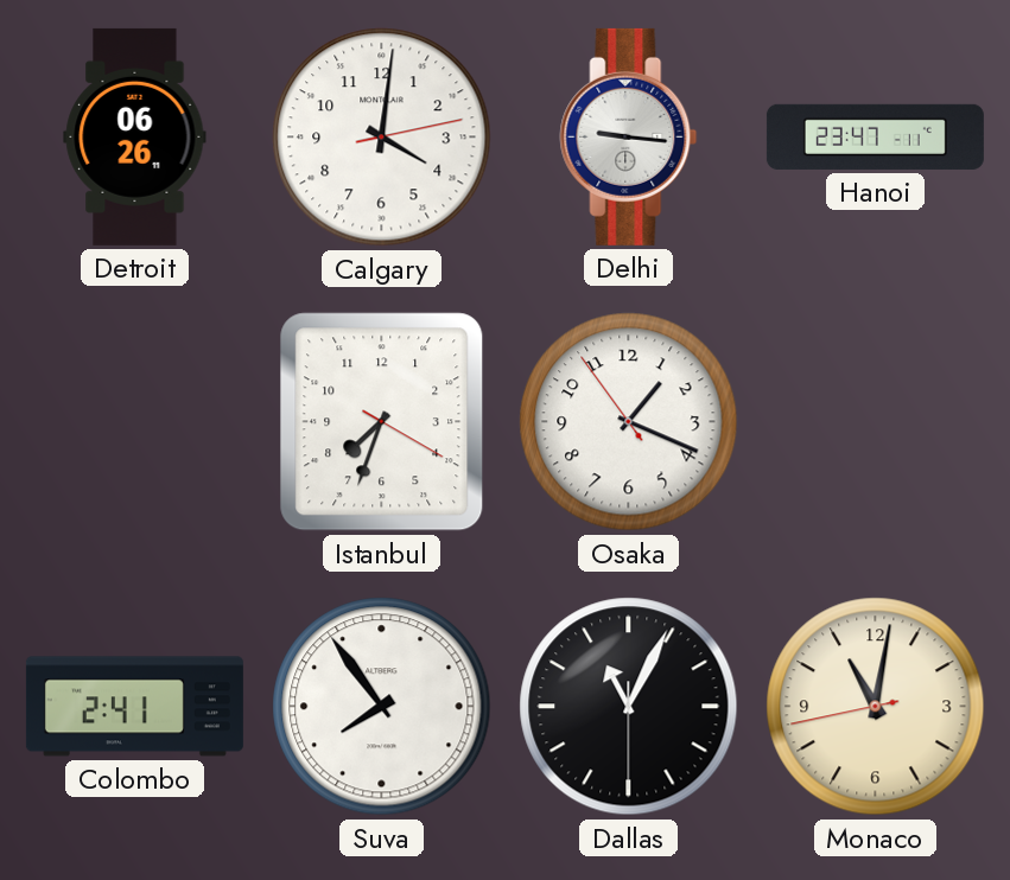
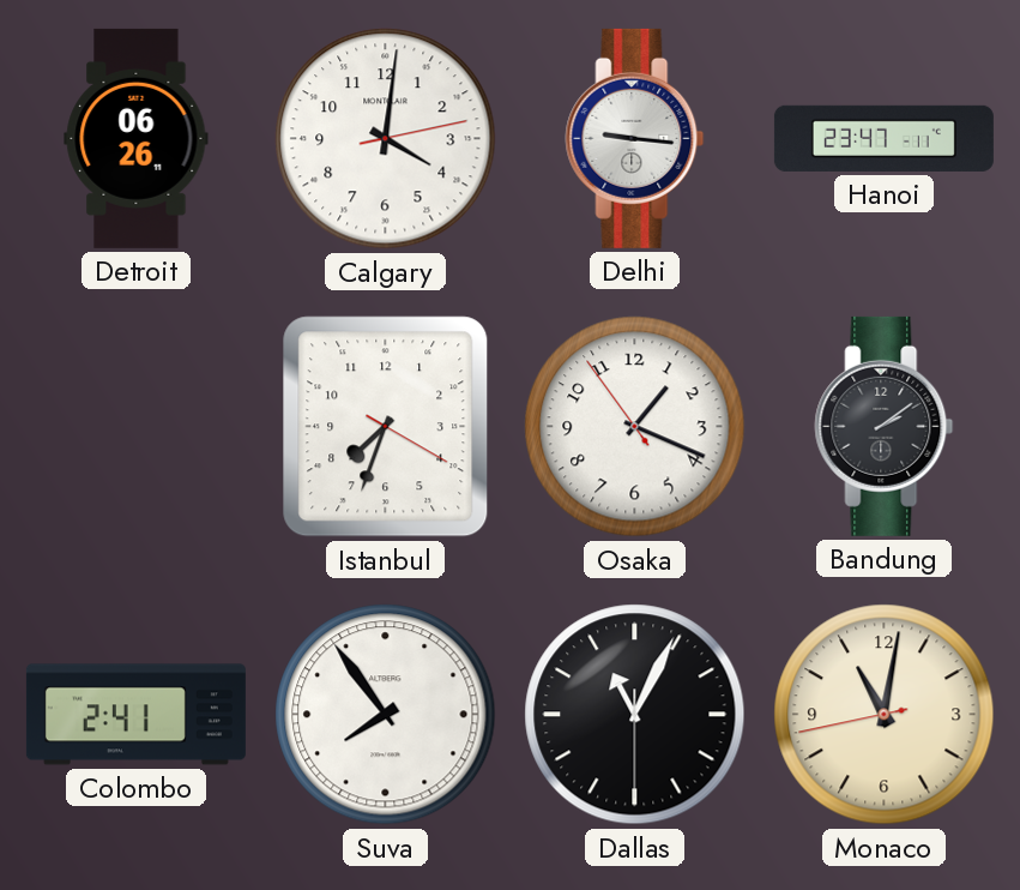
Bandung: none -> 2:09
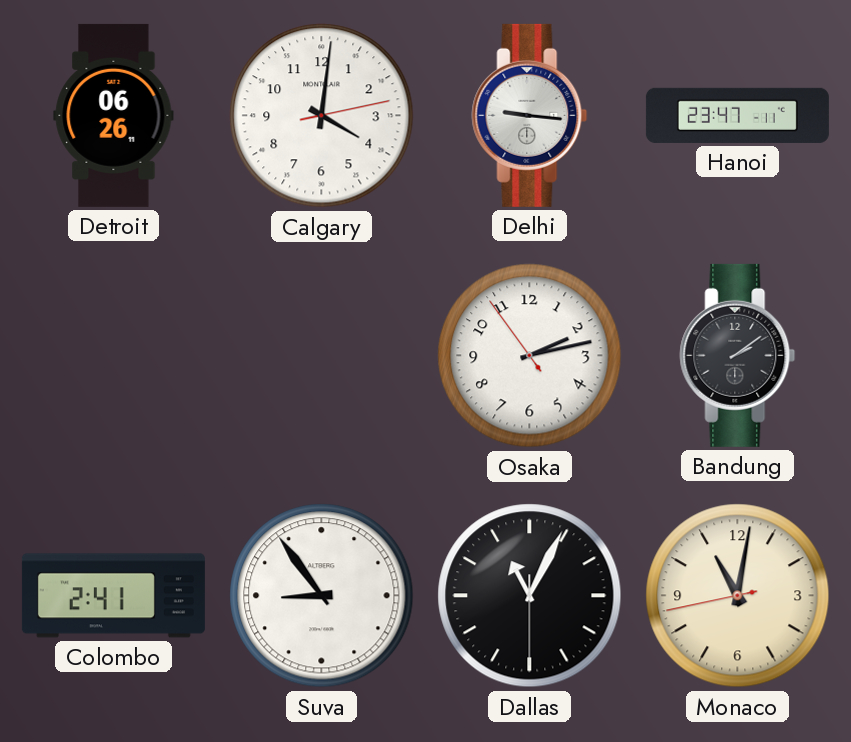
Istanbul: 7:33 -> none
Osaka: 1:18 -> 2:12
Suva: 7:54 -> 8:54
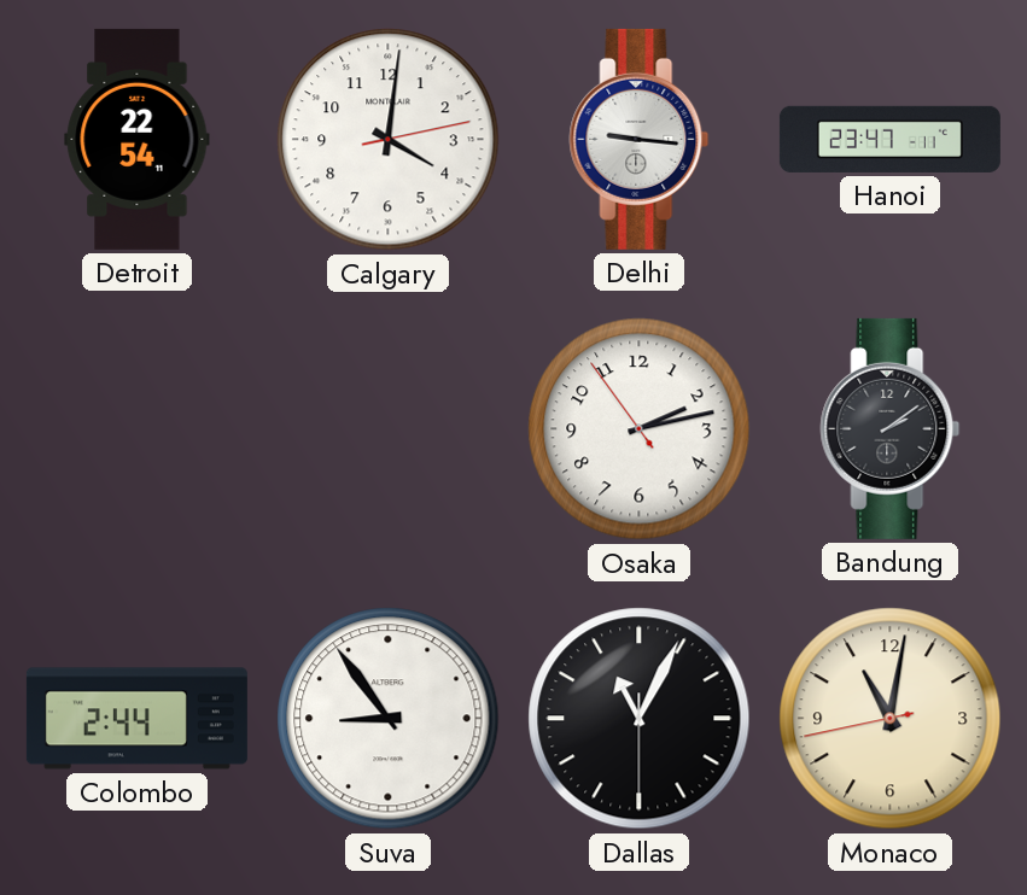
Detroit: 06:26 -> 22:54
Colombo: 2:41 -> 2:44
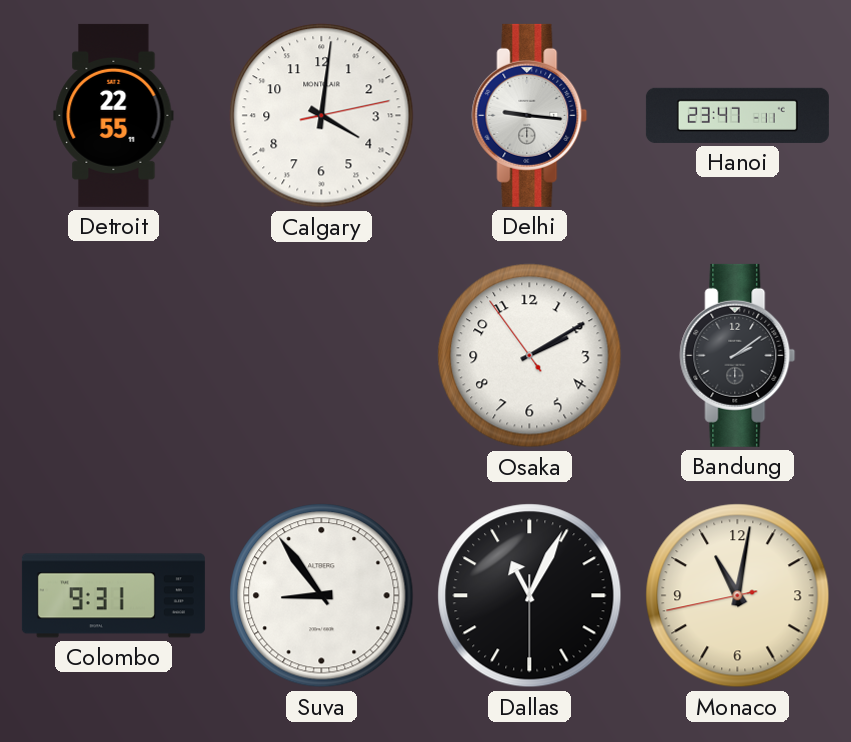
Detroit: 22:54 -> 22:55
Osaka: 2:12 -> 2:09
Colombo: 2:44 -> 9:31
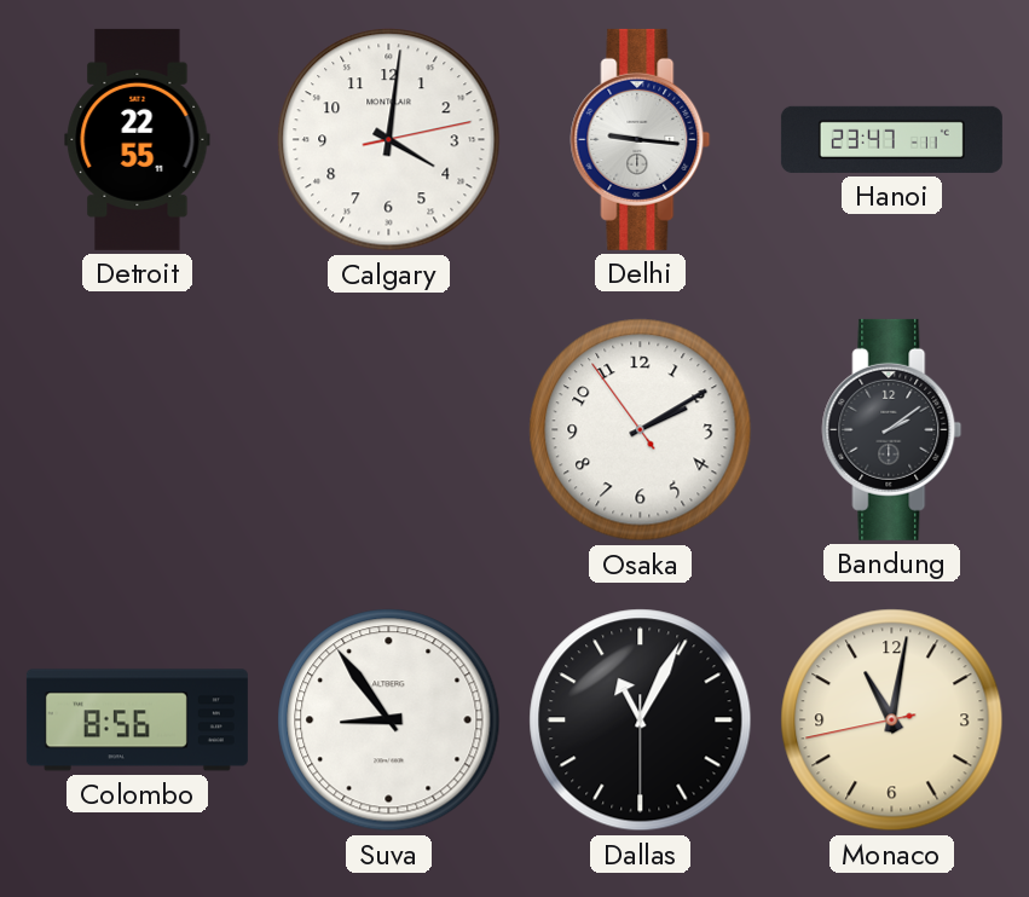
Colombo: 9:31 -> 8:56
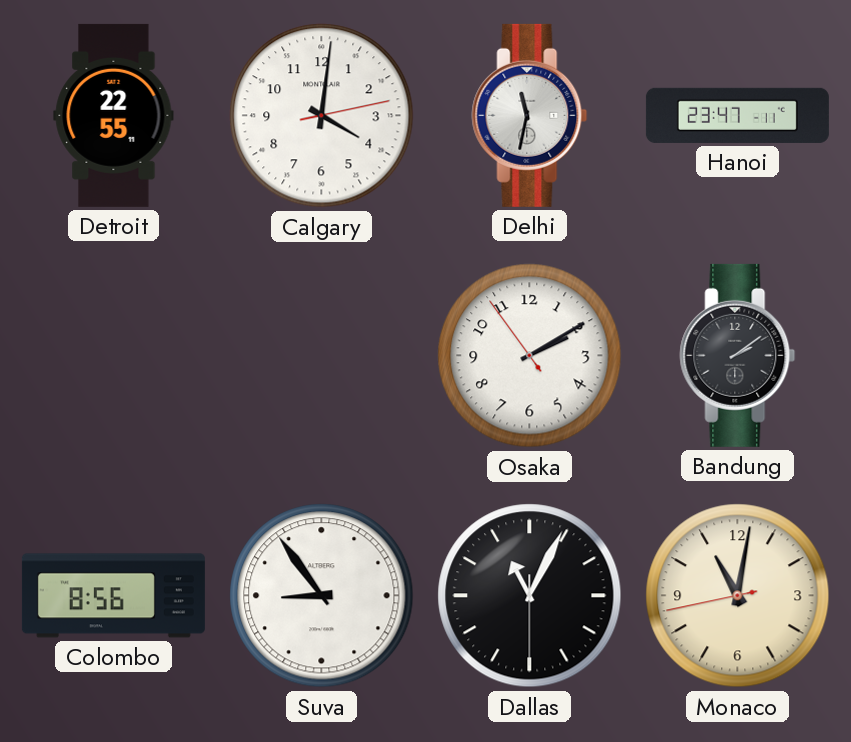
Delhi: 9:16 -> 11:32
